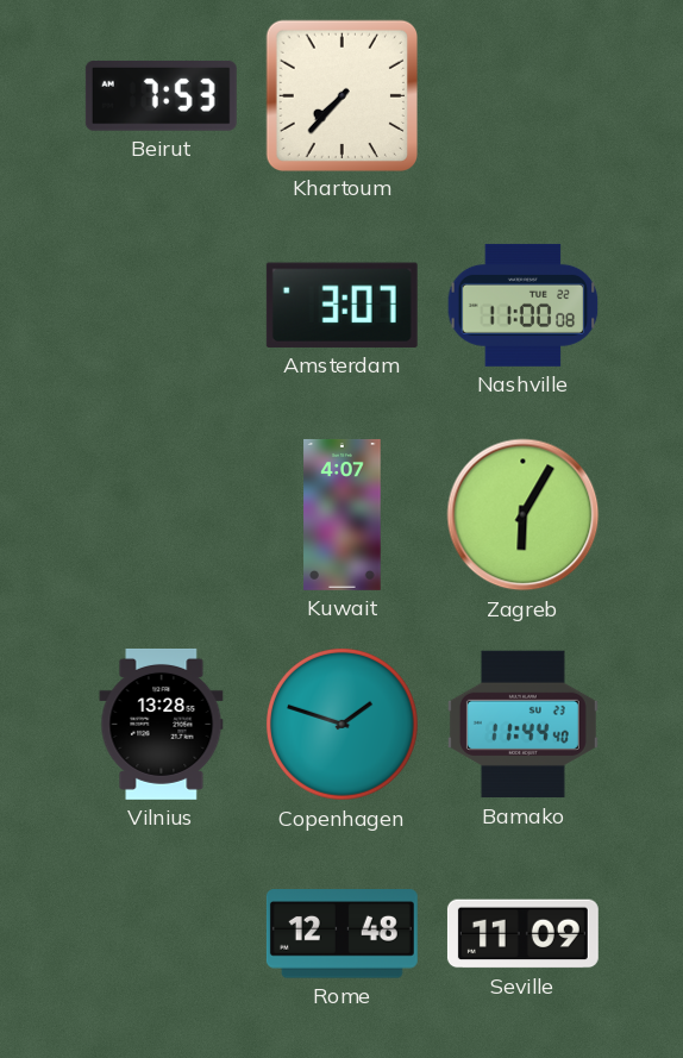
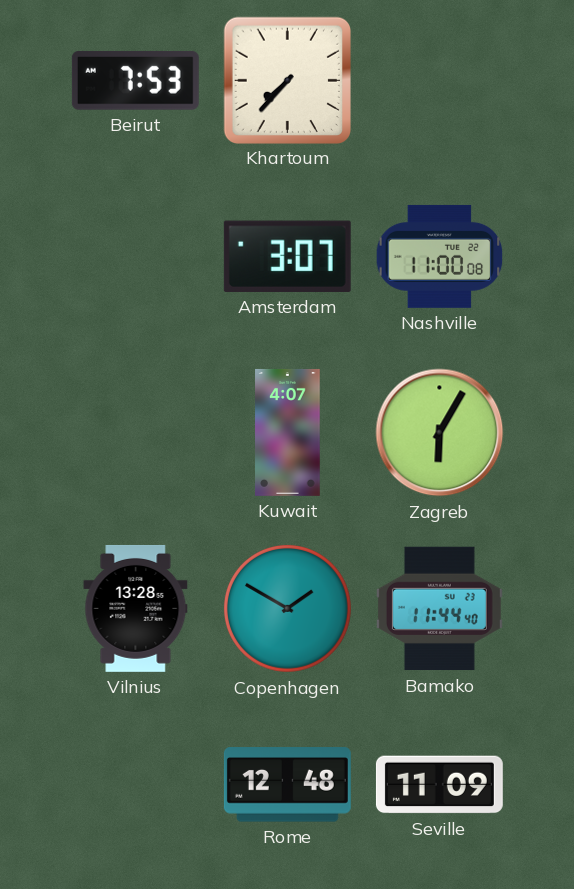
Copenhagen: 1:48 -> 1:50
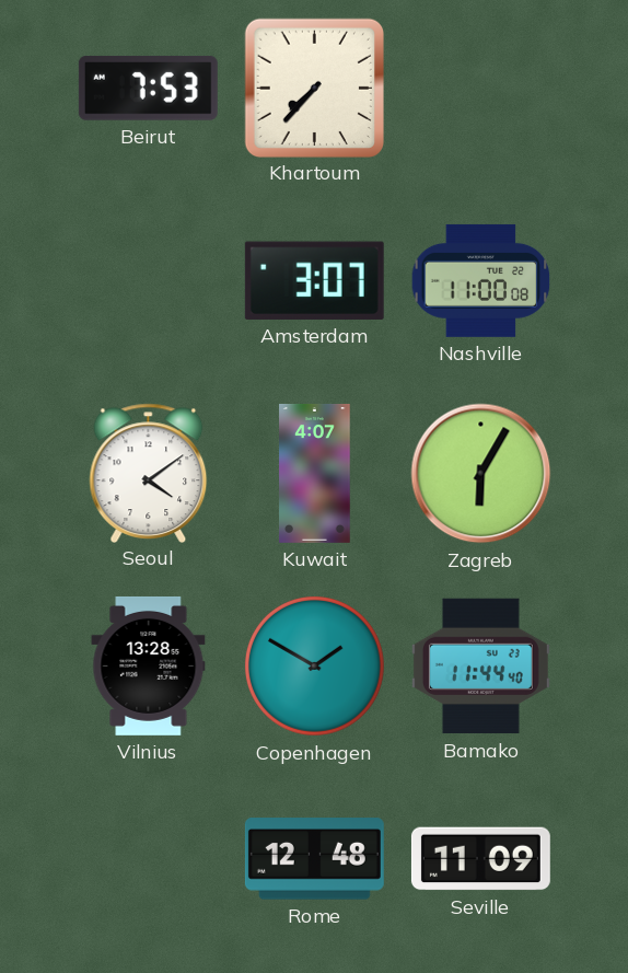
Seoul: none -> 4:09
